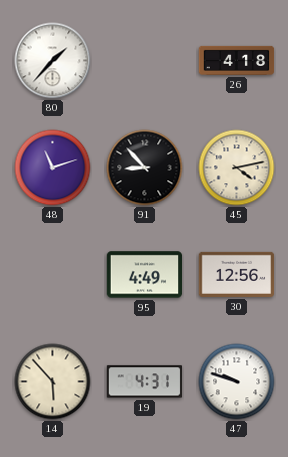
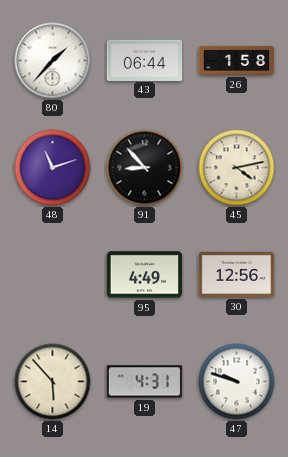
43: none -> 06:44
26: 4:18 -> 1:58
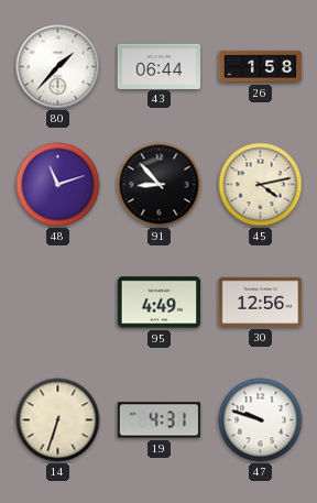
14: 5:53 -> 6:33
